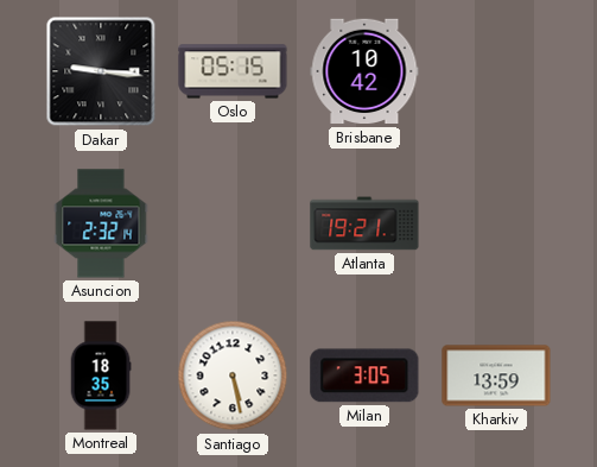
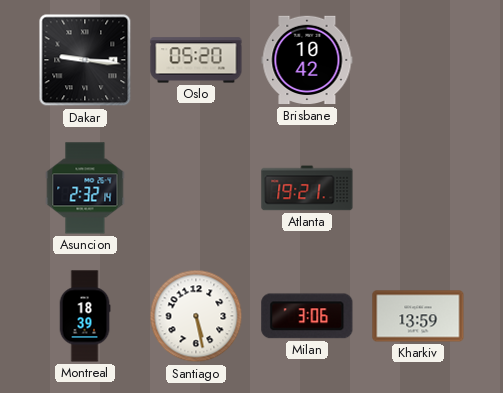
Oslo: 05:15 -> 05:20
Montreal: 18:35 -> 18:39
Milan: 3:05 -> 3:06
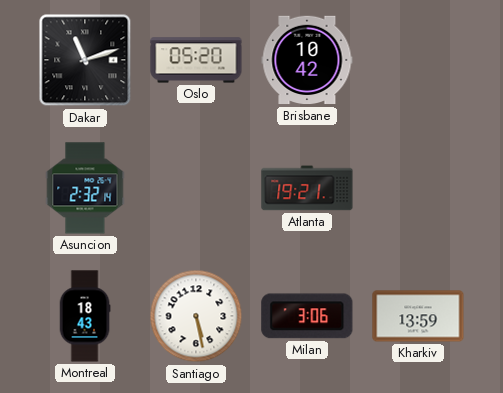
Dakar: 9:16 -> 11:12
Montreal: 18:39 -> 18:43
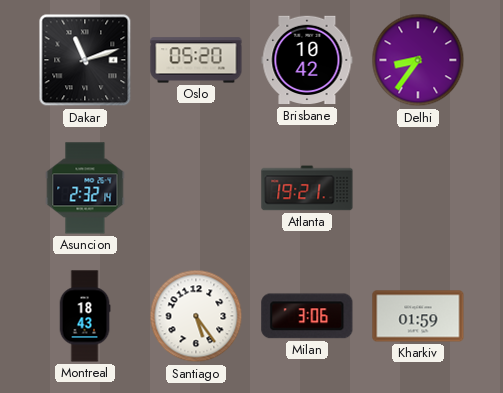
Delhi: none -> 8:36
Santiago: 5:28 -> 5:24
Kharkiv: 13:59 -> 01:59
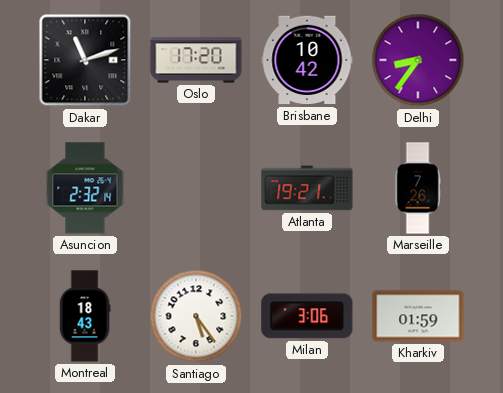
Oslo: 05:20 -> 17:20
Marseille: none -> 7:26
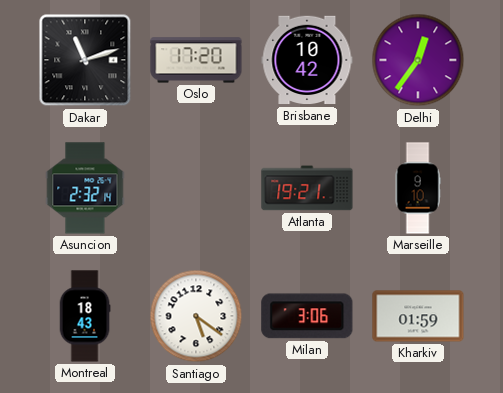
Delhi: 8:36 -> 12:36
Marseille: 7:26 -> 9:10
Santiago: 5:24 -> 5:21
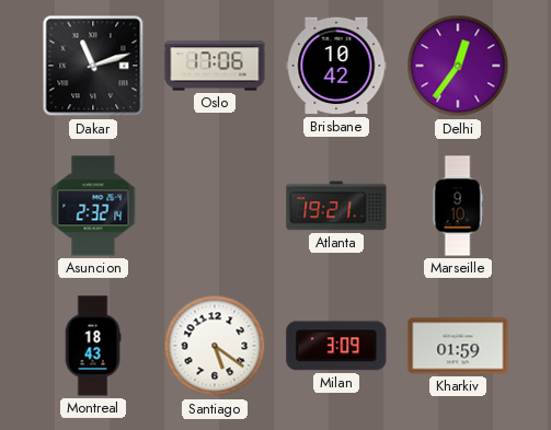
Oslo: 17:20 -> 17:06
Milan: 3:06 -> 3:09
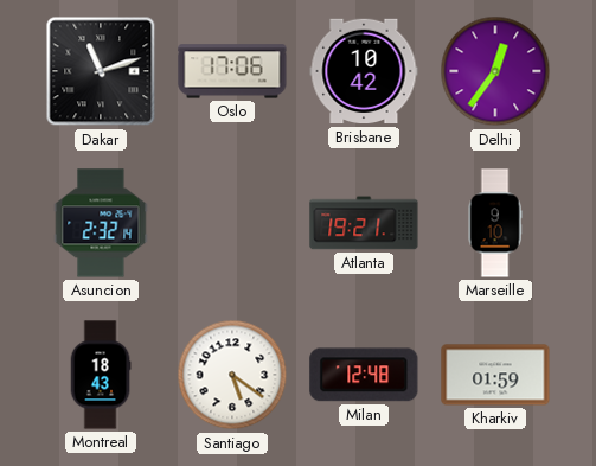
Milan: 3:09 -> 12:48
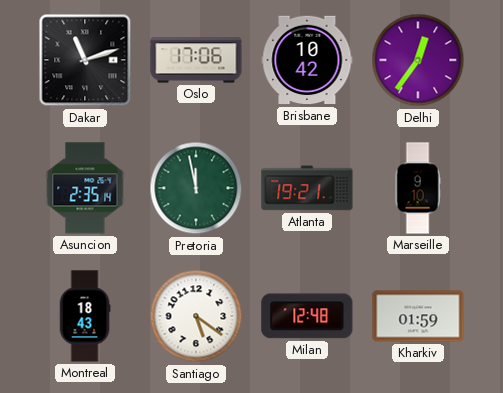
Asuncion: 2:32 -> 2:35
Pretoria: none -> 11:58
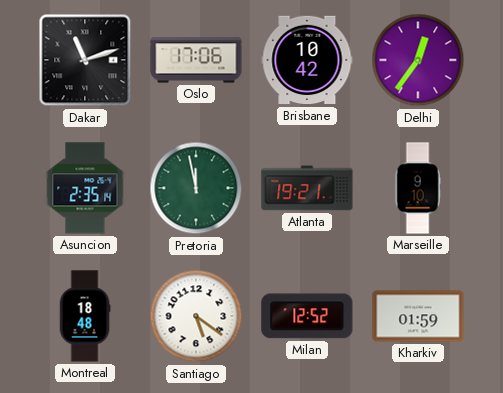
Montreal: 18:43 -> 18:48
Milan: 12:48 -> 12:52
